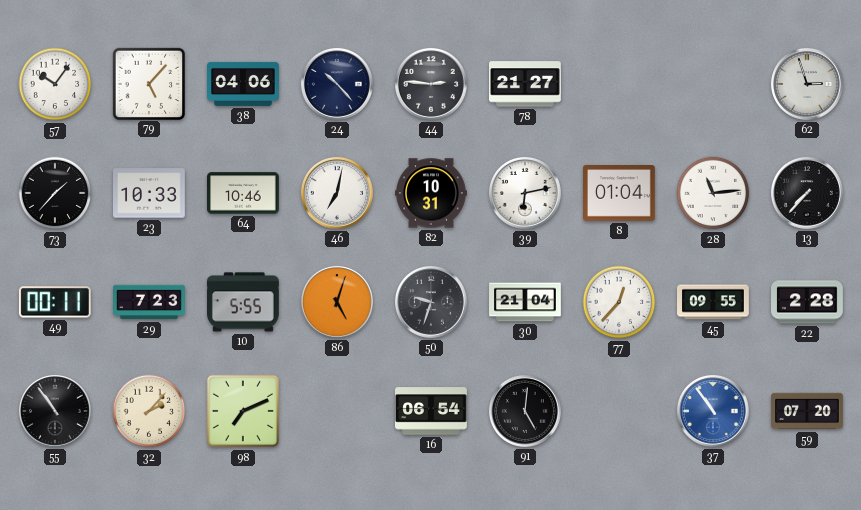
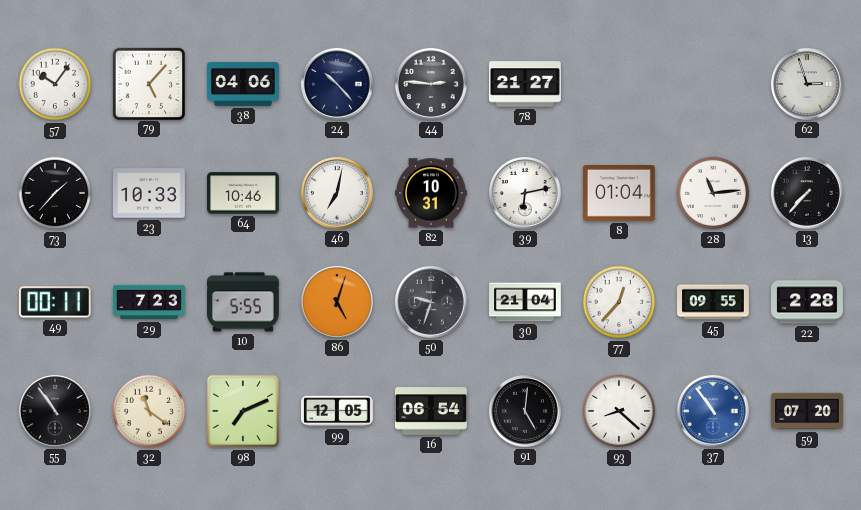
32: 2:07 -> 11:21
99: none -> 12:05
93: none -> 8:22
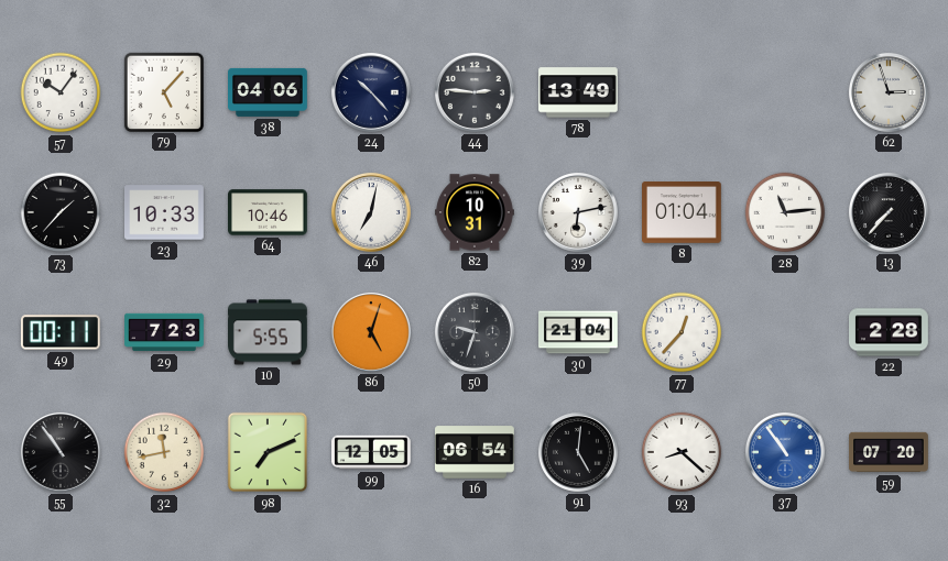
78: 21:27 -> 13:49
45: 09:55 -> none
32: 11:21 -> 11:43
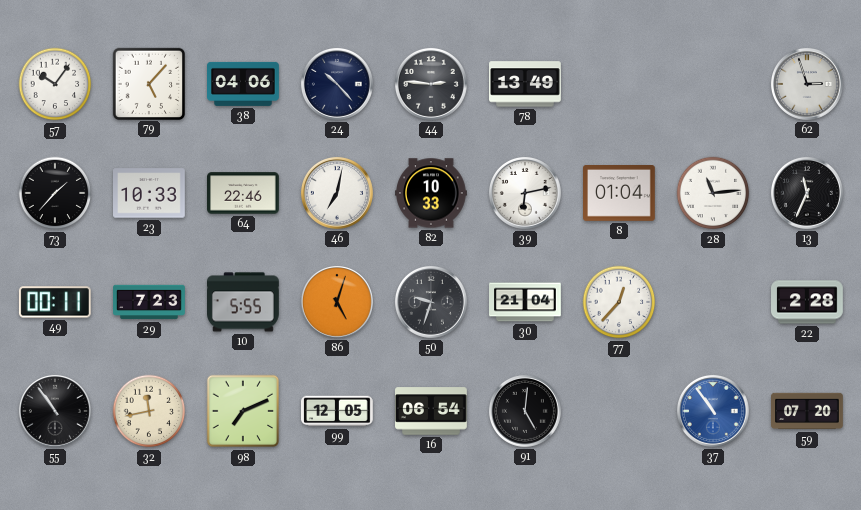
64: 10:46 -> 22:46
82: 10:31 -> 10:33
13: 7:37 -> 11:34
93: 8:22 -> none
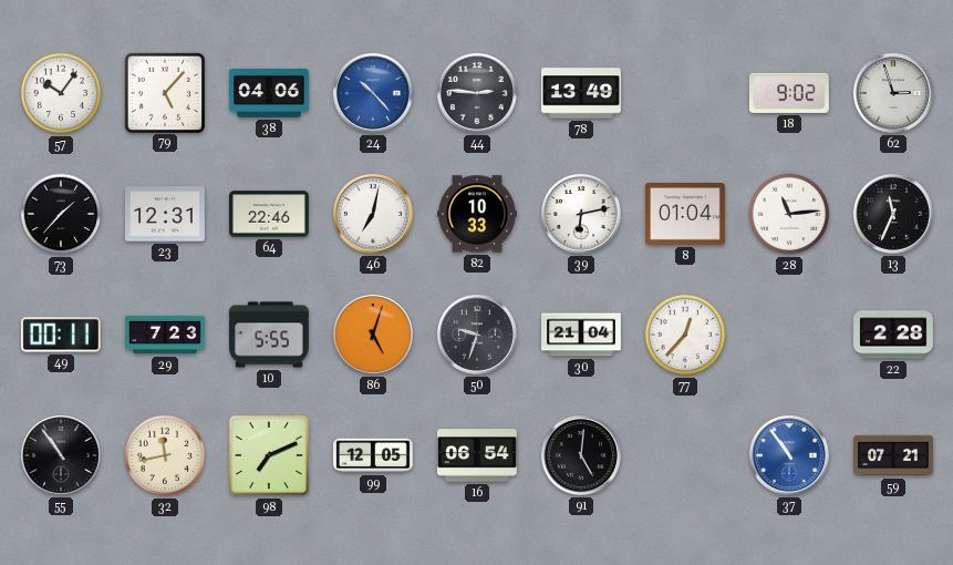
24 dial: navy -> blue
18: none -> 9:02
23: 10:33 -> 12:31
59: 07:20 -> 07:21
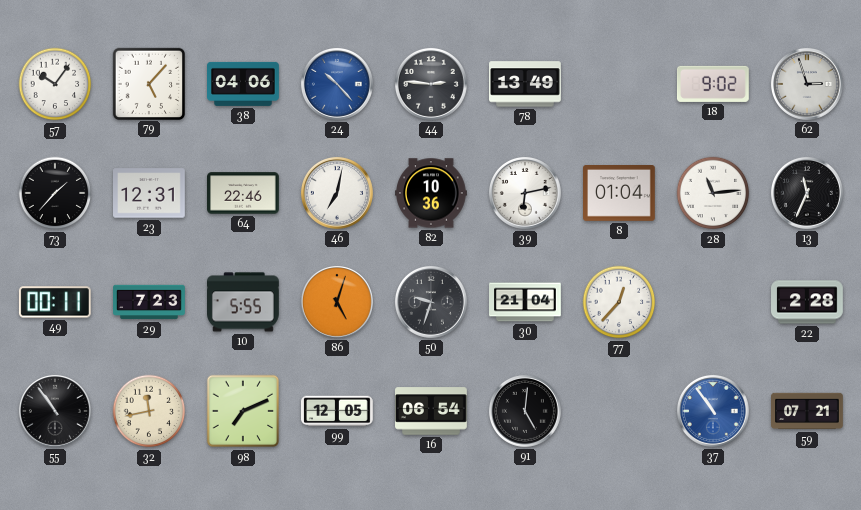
82: 10:33 -> 10:36
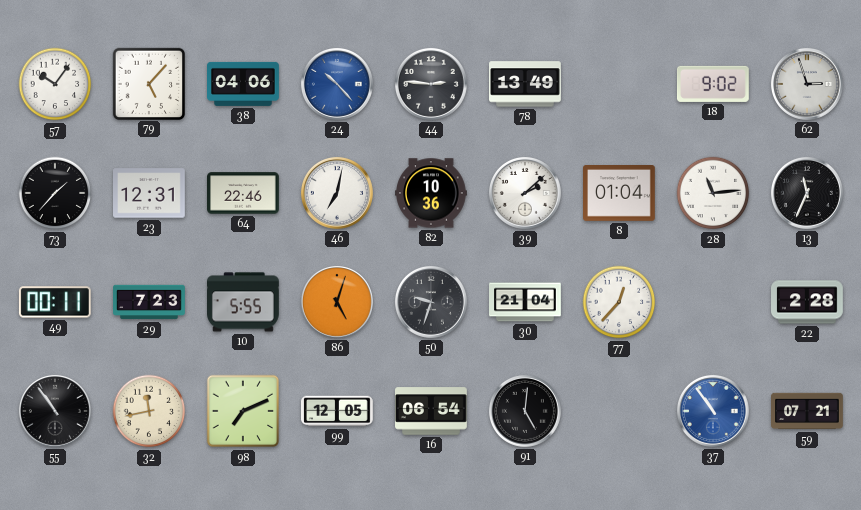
39: 6:13 -> 2:08
